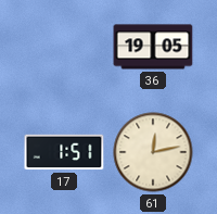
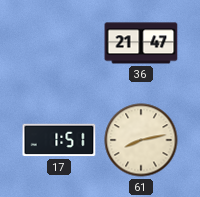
36: 19:05 -> 21:47
61: 12:13 -> 8:13
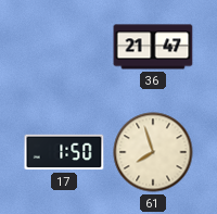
17: 1:51 -> 1:50
61: 8:13 -> 7:57
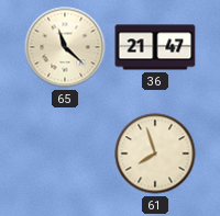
65: none -> 11:22
17: 1:50 -> none
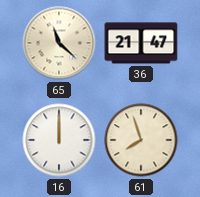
16: none -> 12:00
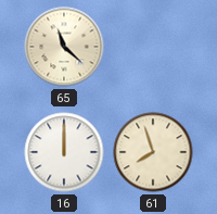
36: 21:47 -> none
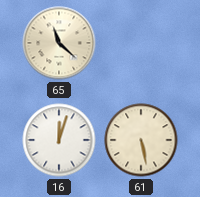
16: 12:00 -> 12:03
61: 7:57 -> 5:28
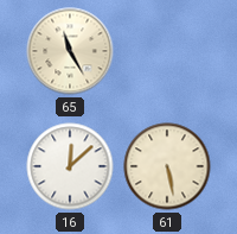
65: 11:22 -> 11:25
16: 12:03 -> 12:08
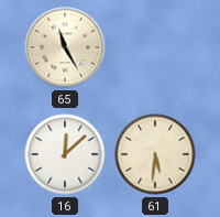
61: 5:28 -> 5:31
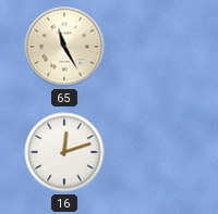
16: 12:08 -> 12:12
61: 5:31 -> none
